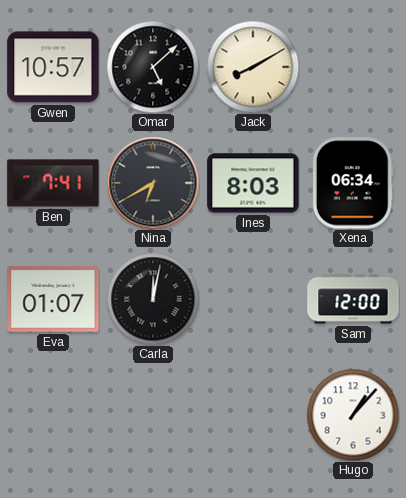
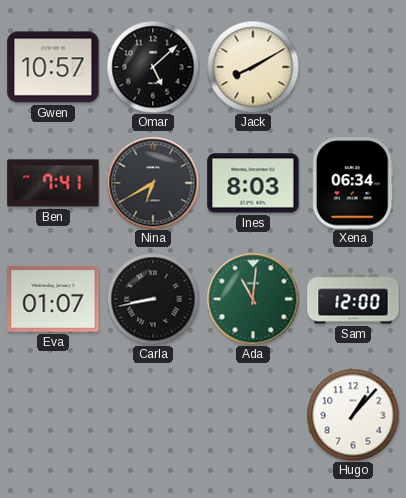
Carla: 12:02 -> 8:43
Ada: none -> 11:01
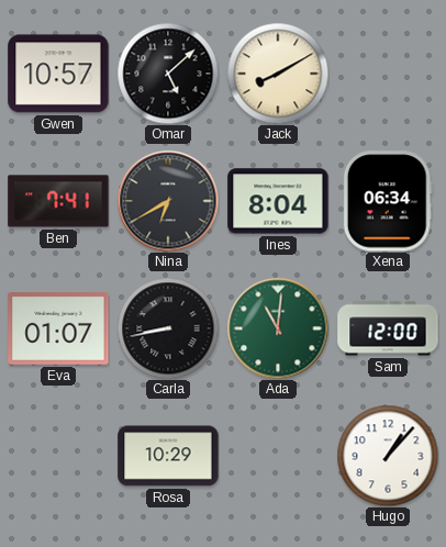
Ines: 8:03 -> 8:04
Rosa: none -> 10:29
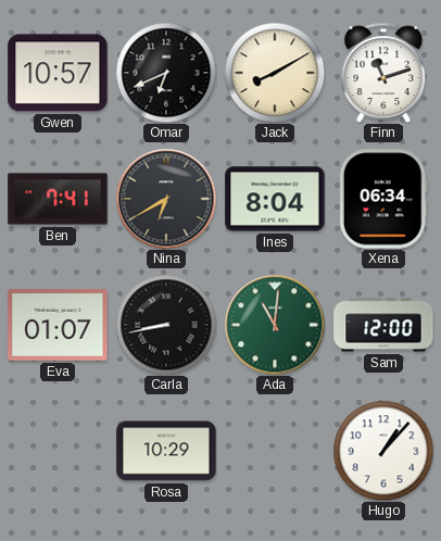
Omar: 5:08 -> 6:41
Finn: none -> 11:12
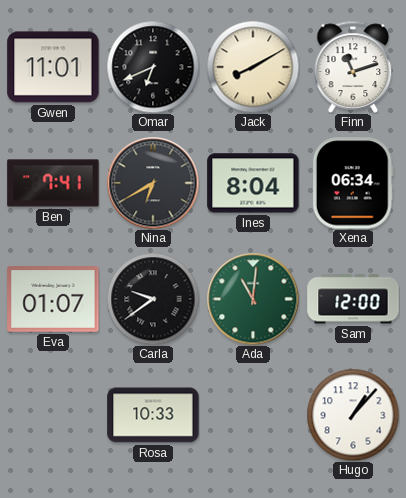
Gwen: 10:57 -> 11:01
Carla: 8:43 -> 9:39
Rosa: 10:29 -> 10:33
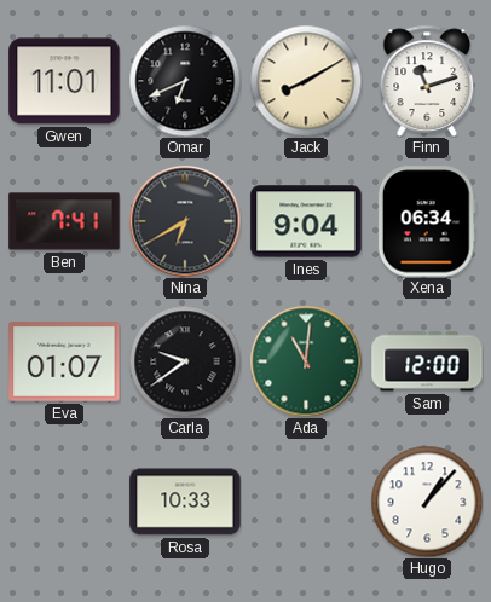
Ines: 8:04 -> 9:04
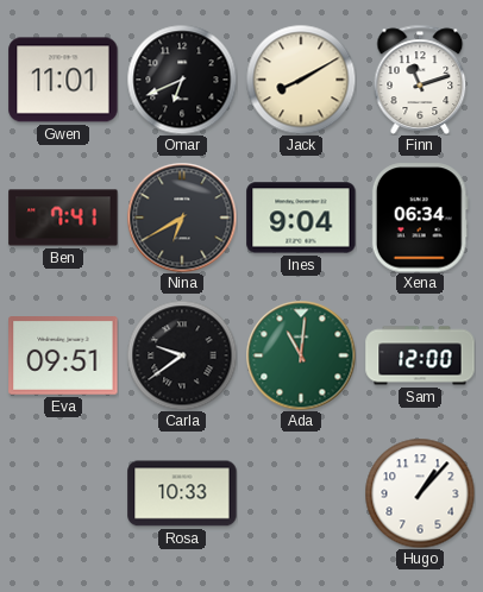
Eva: 01:07 -> 09:51
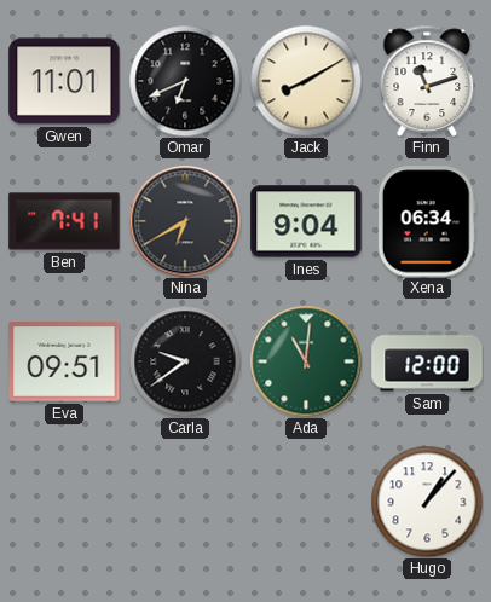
Rosa: 10:33 -> none
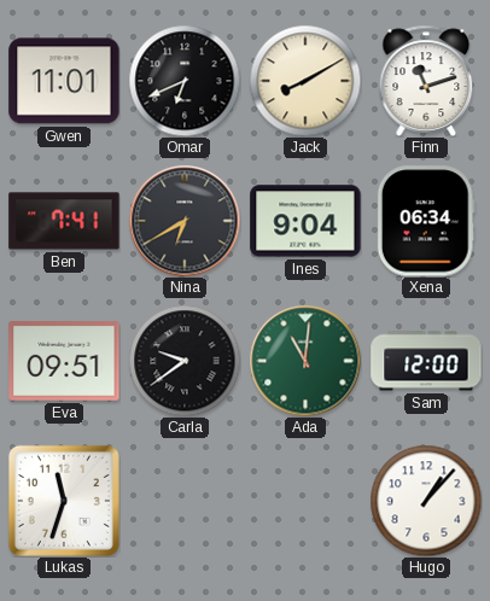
Lukas: none -> 11:33
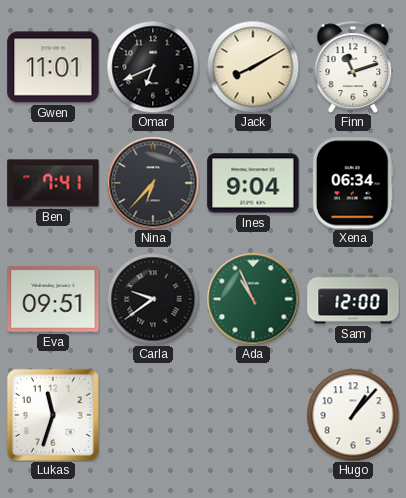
Nina: 6:40 -> 6:37
Ada: 11:01 -> 10:56
